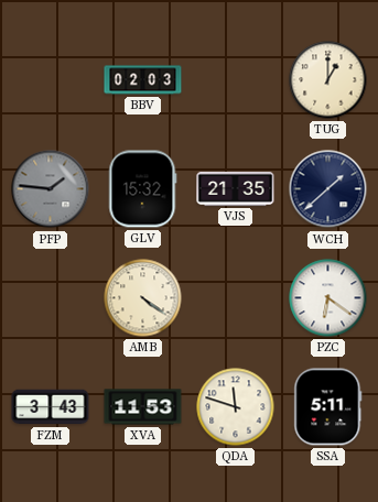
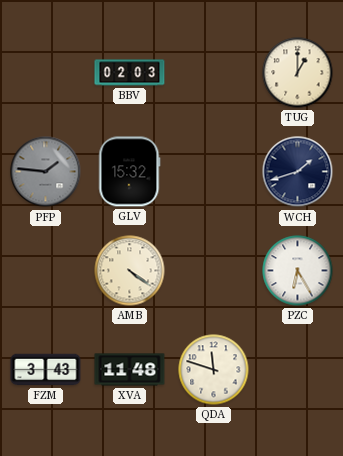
VJS: 21:35 -> none
WCH: 1:38 -> 1:42
PZC: 6:21 -> 6:25
XVA: 11:53 -> 11:48
SSA: 5:11 -> none
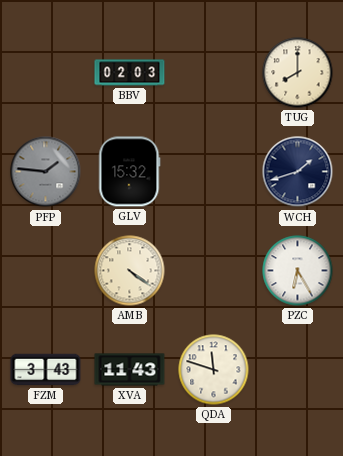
TUG: 1:00 -> 8:00
XVA: 11:48 -> 11:43
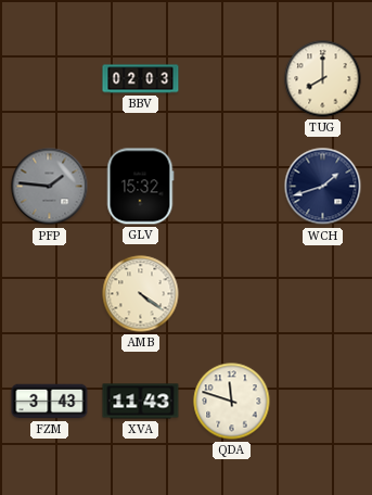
PZC: 6:25 -> none
